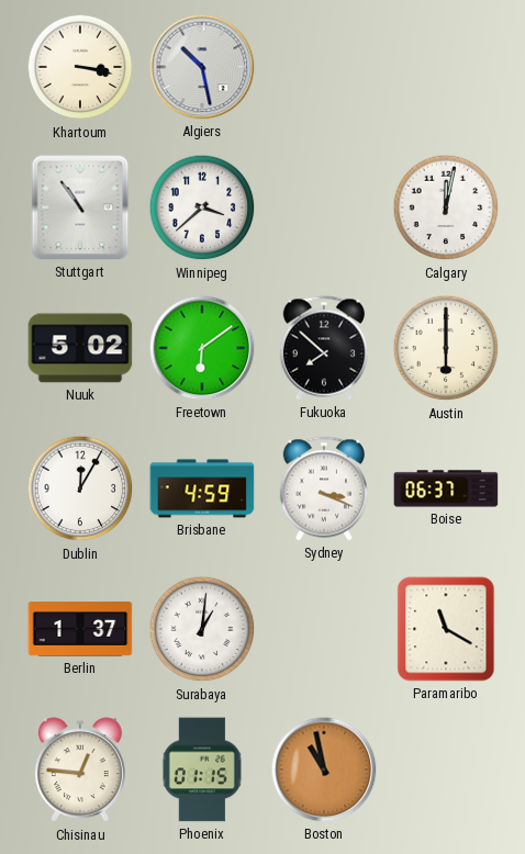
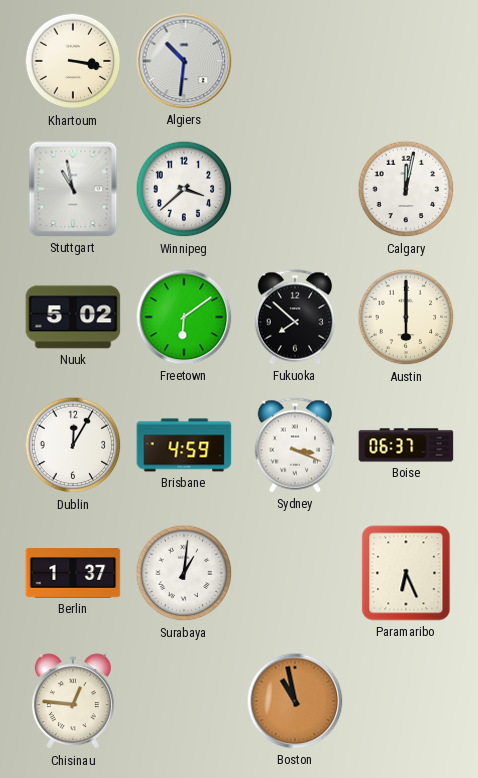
Algiers: 10:28 -> 10:31
Stuttgart: 10:54 -> 10:58
Paramaribo: 11:20 -> 6:26
Phoenix: 01:15 -> none
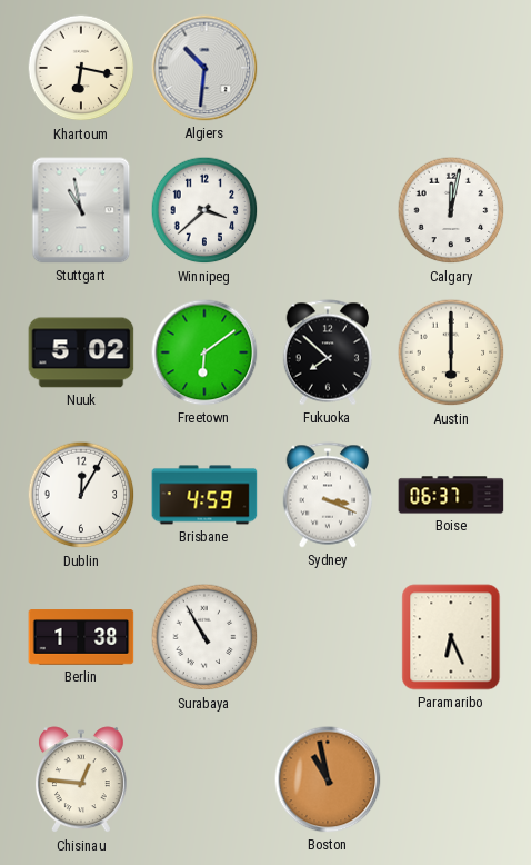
Khartoum: 3:17 -> 6:17
Berlin: 1:37 -> 1:38
Surabaya: 1:01 -> 10:55
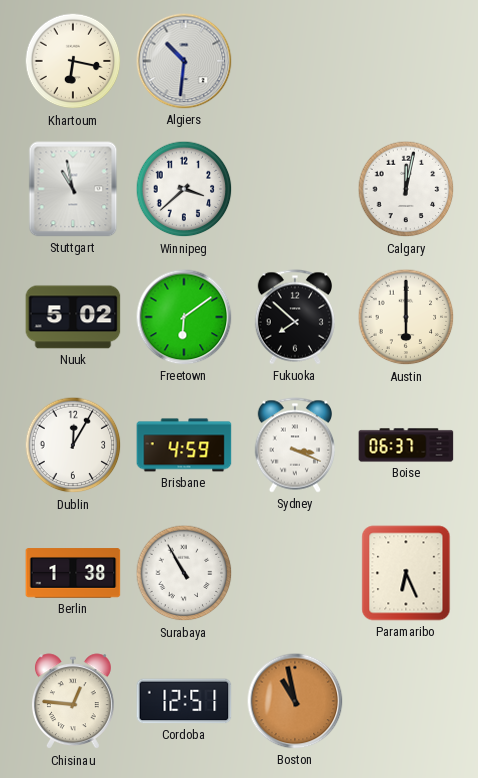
Cordoba: none -> 12:51
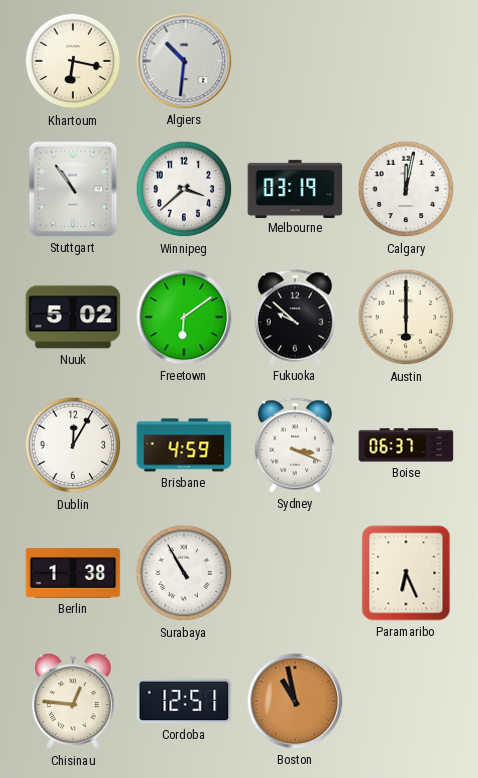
Stuttgart: 10:58 -> 10:54
Melbourne: none -> 03:19
Fukuoka: 7:52 -> 9:52
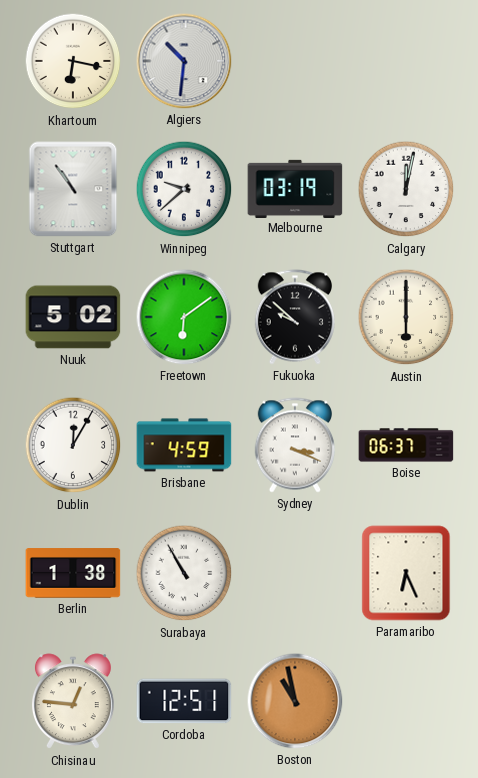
Winnipeg: 3:38 -> 9:38
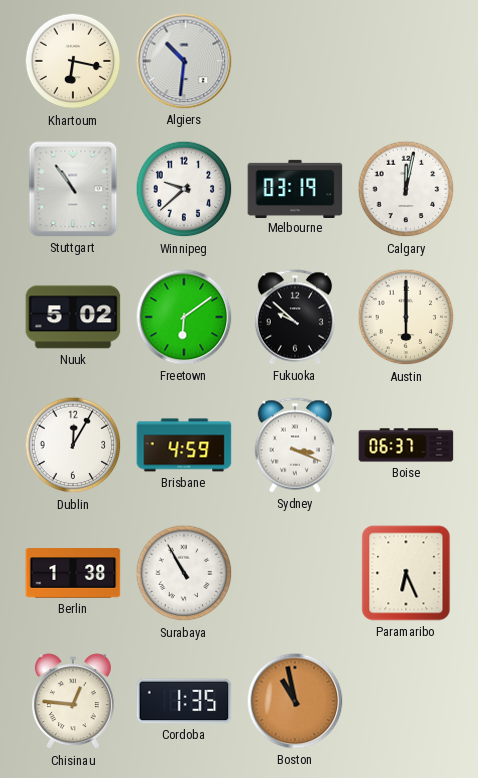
Cordoba: 12:51 -> 1:35
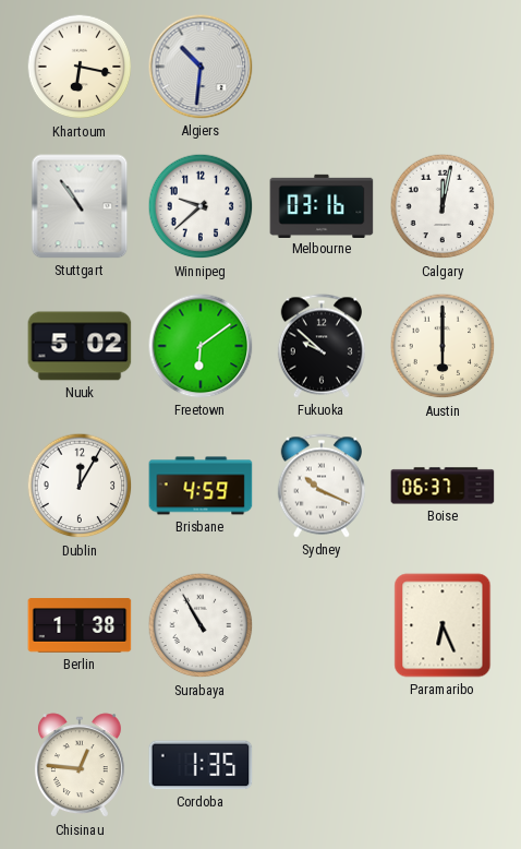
Melbourne: 03:19 -> 03:16
Sydney: 3:19 -> 10:19
Boston: 10:58 -> none
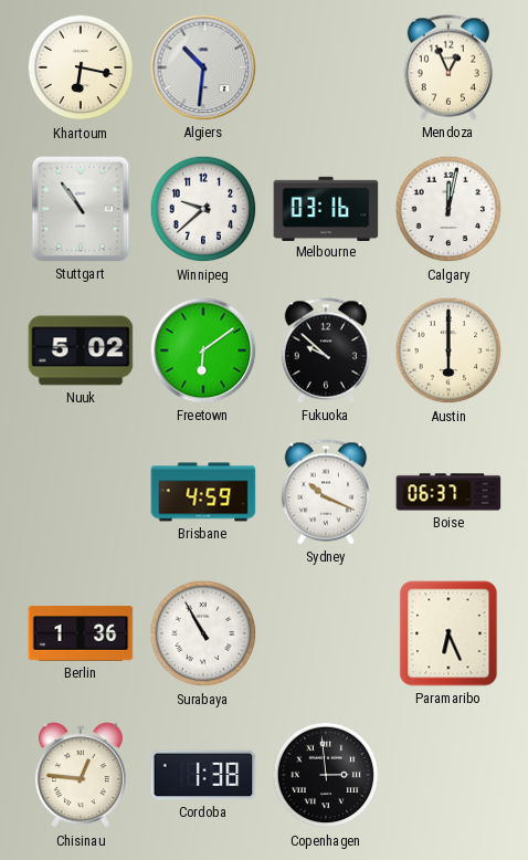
Mendoza: none -> 12:56
Dublin: 12:05 -> none
Berlin: 1:38 -> 1:36
Cordoba: 1:35 -> 1:38
Copenhagen: none -> 2:59
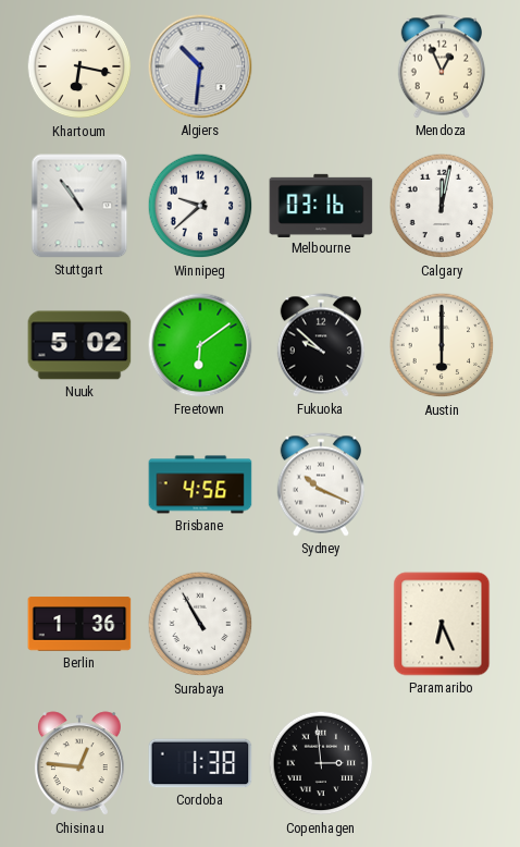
Brisbane: 4:59 -> 4:56
Boise: 06:37 -> none
